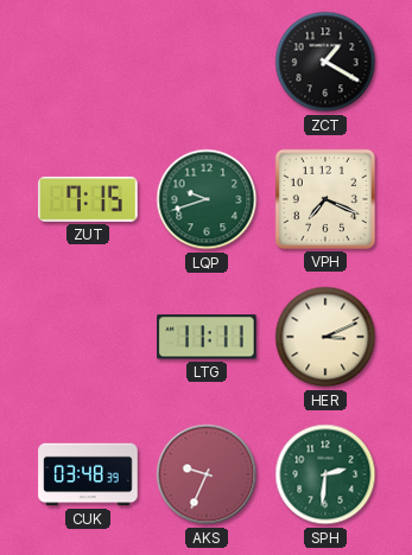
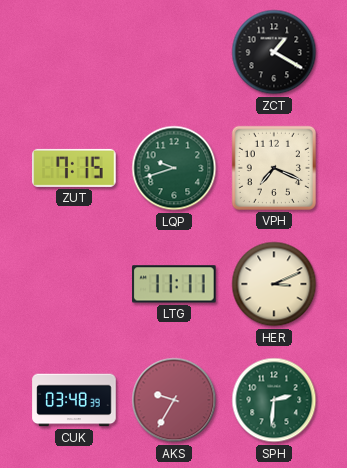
AKS: 9:34 -> 9:35
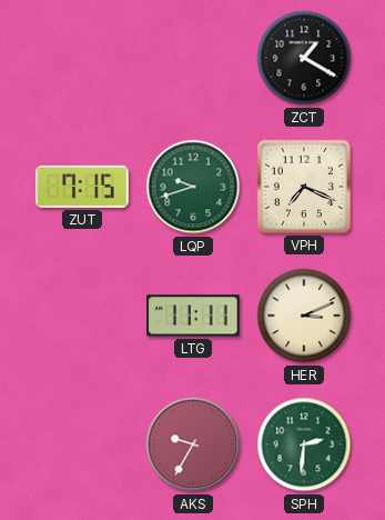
CUK: 03:48 -> none
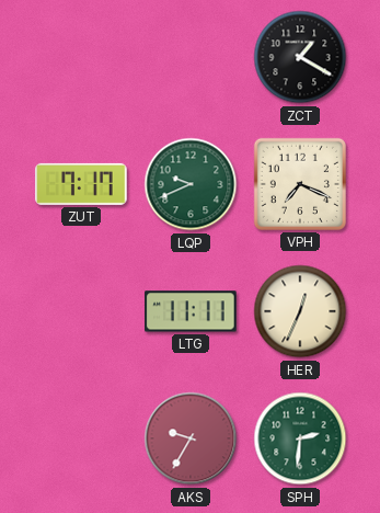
ZUT: 7:15 -> 7:17
LQP: 9:42 -> 9:41
HER: 3:11 -> 12:34
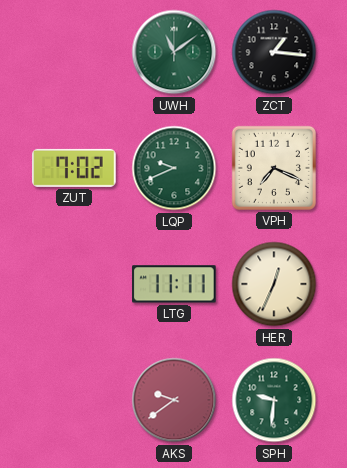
UWH: none -> 11:09
ZCT: 1:20 -> 1:16
ZUT: 7:17 -> 7:02
AKS: 9:35 -> 9:39
SPH: 2:31 -> 9:31
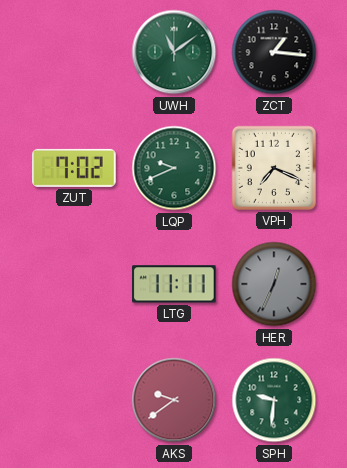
HER dial: cream -> grey
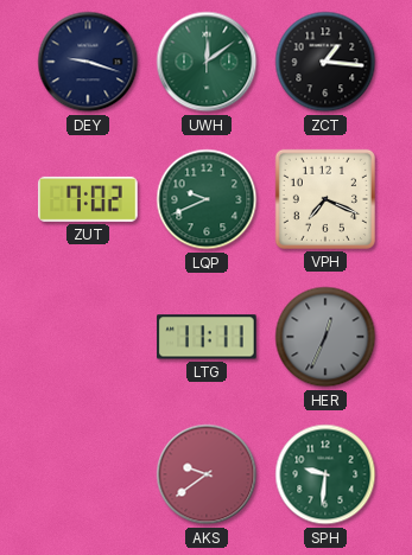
DEY: none -> 9:18
UWH: 11:09 -> 12:09
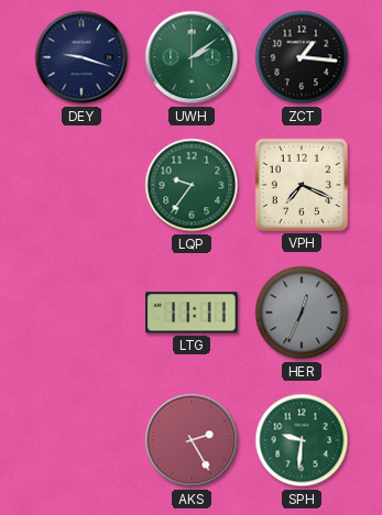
UWH: 12:09 -> 2:09
ZUT: 7:02 -> none
LQP: 9:41 -> 9:36
AKS: 9:39 -> 2:25
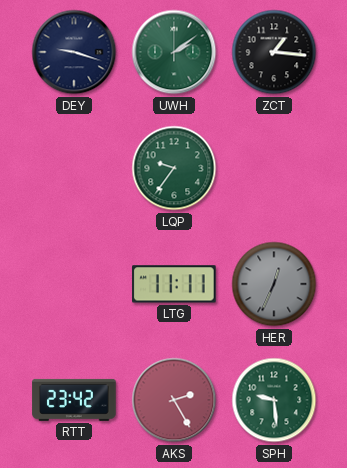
VPH: 7:19 -> none
RTT: none -> 23:42
SPH: 9:31 -> 9:29
